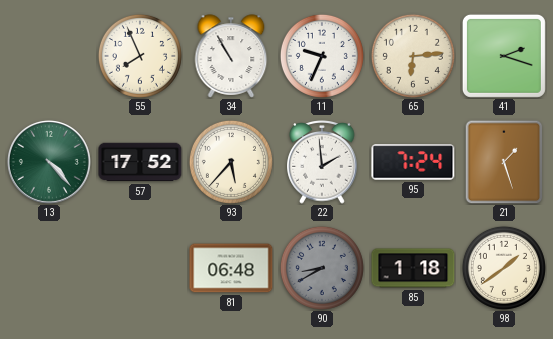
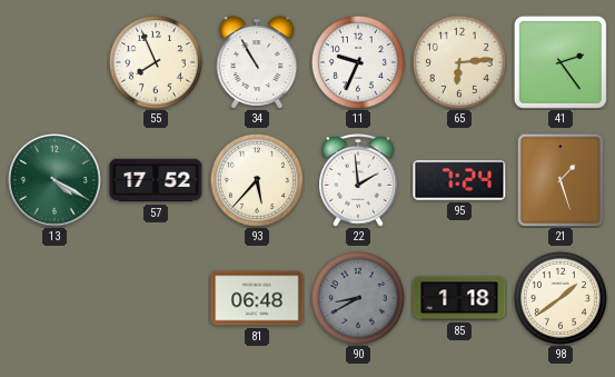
41: 2:18 -> 2:24
13: 4:23 -> 4:20
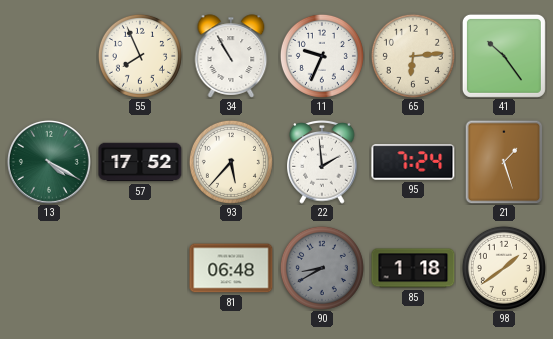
41: 2:24 -> 10:24
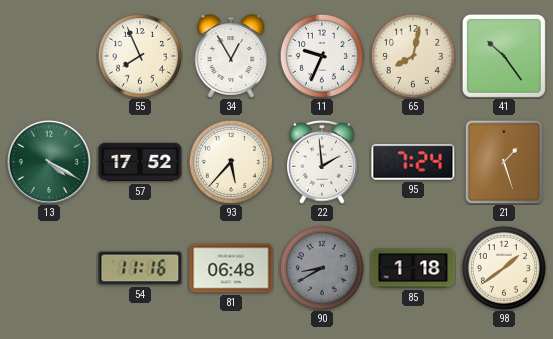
34: 10:55 -> 12:55
65: 6:14 -> 8:02
54: none -> 11:16
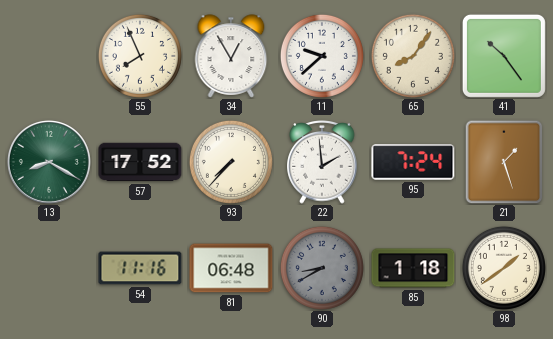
11: 9:34 -> 9:38
65: 8:02 -> 8:06
13: 4:20 -> 8:20
93: 5:37 -> 7:37
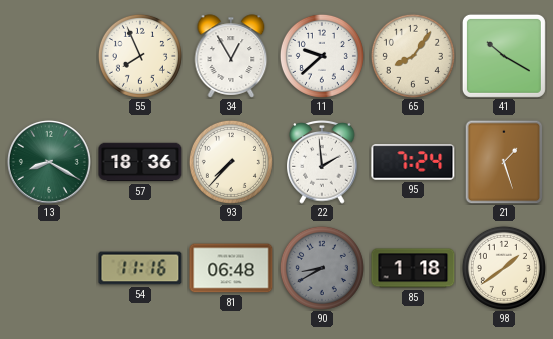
41: 10:24 -> 10:20
57: 17:52 -> 18:36
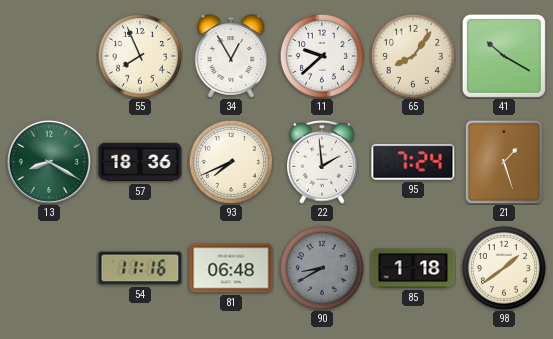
93: 7:37 -> 7:41
